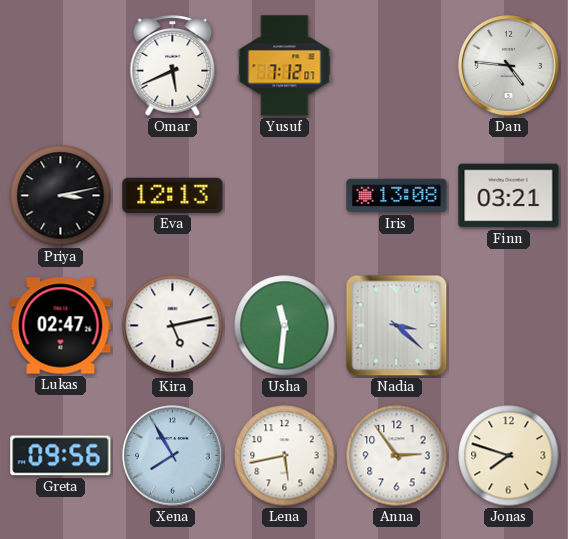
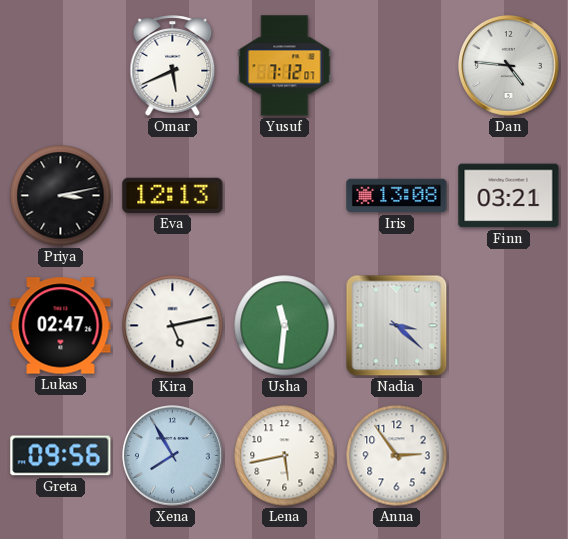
Jonas: 7:48 -> none
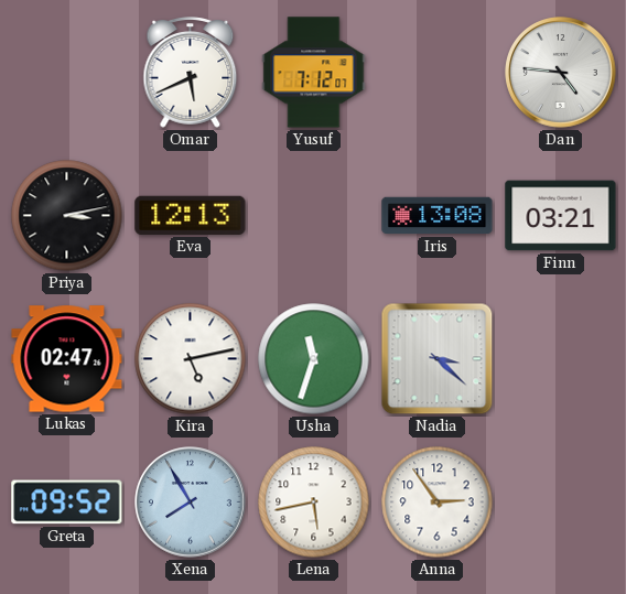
Usha: 11:31 -> 11:33
Greta: 09:56 -> 09:52
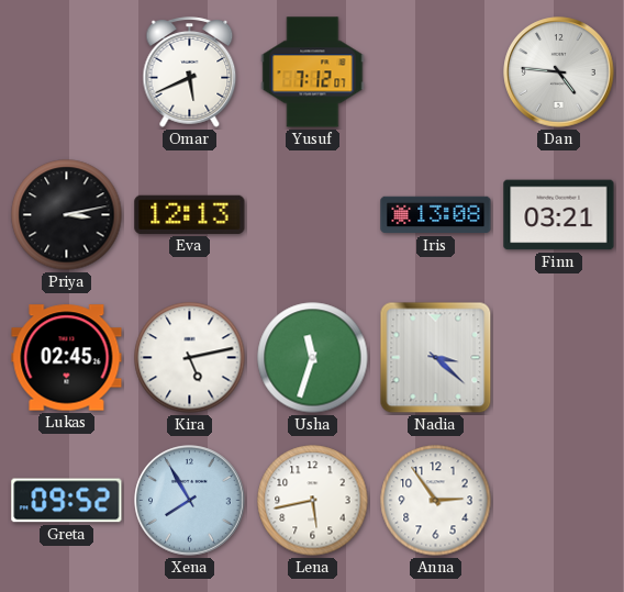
Lukas: 02:47 -> 02:45
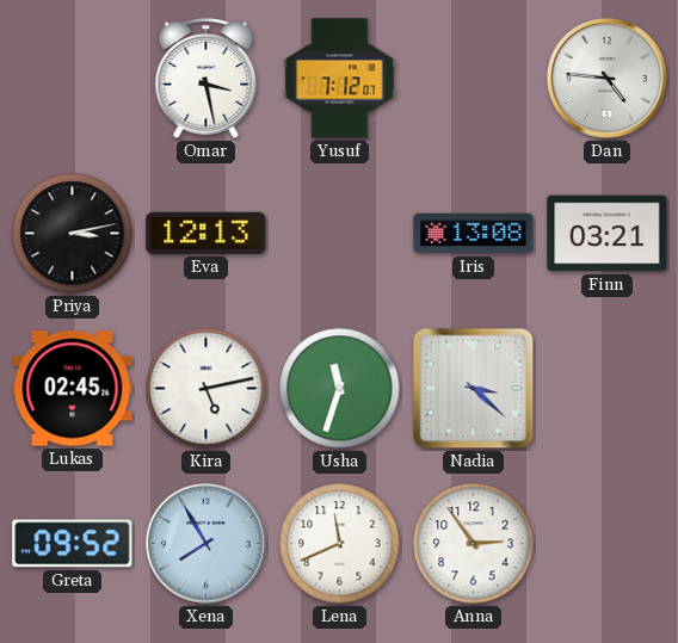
Omar: 5:41 -> 3:28
Lena: 5:43 -> 11:41
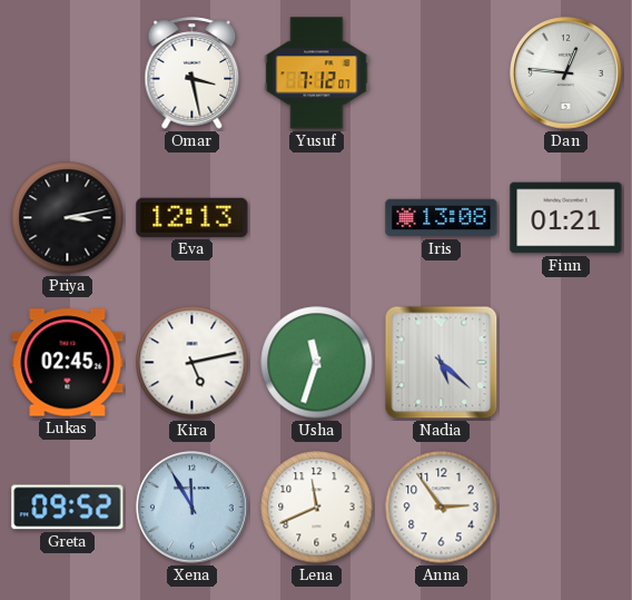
Dan: 4:46 -> 12:46
Finn: 03:21 -> 01:21
Nadia: 3:22 -> 5:22
Xena: 7:55 -> 11:55
